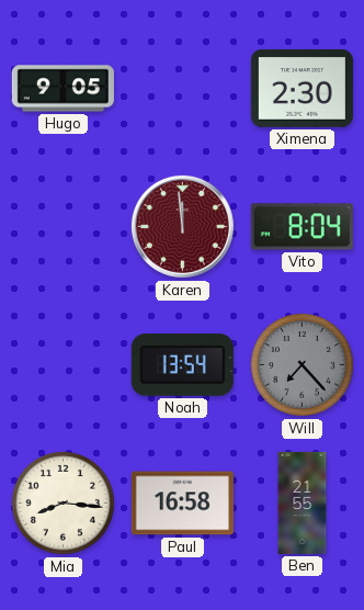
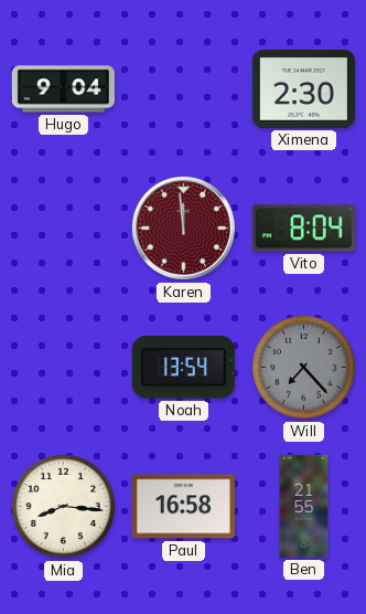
Hugo: 9:05 -> 9:04
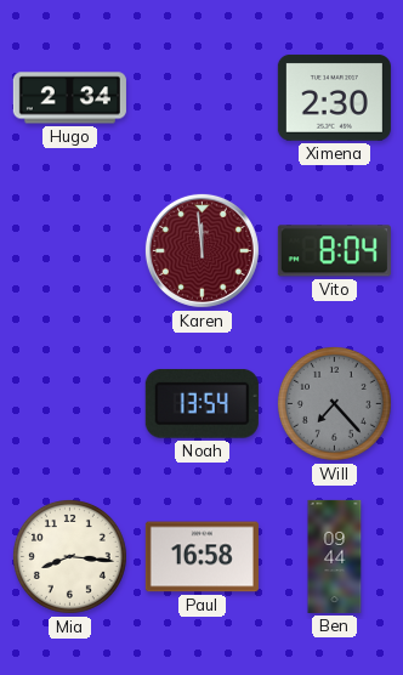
Hugo: 9:04 -> 2:34
Ben: 21:55 -> 09:44
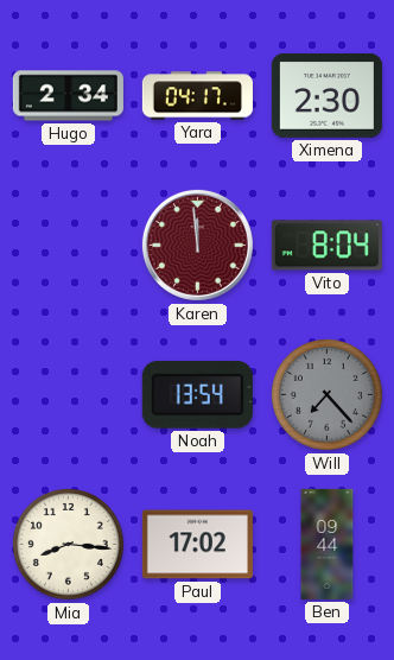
Yara: none -> 04:17
Paul: 16:58 -> 17:02
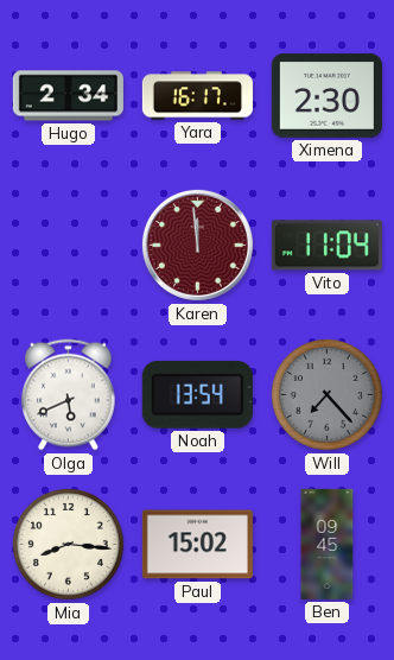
Yara: 04:17 -> 16:17
Vito: 8:04 -> 11:04
Olga: none -> 5:41
Paul: 17:02 -> 15:02
Ben: 09:44 -> 09:45
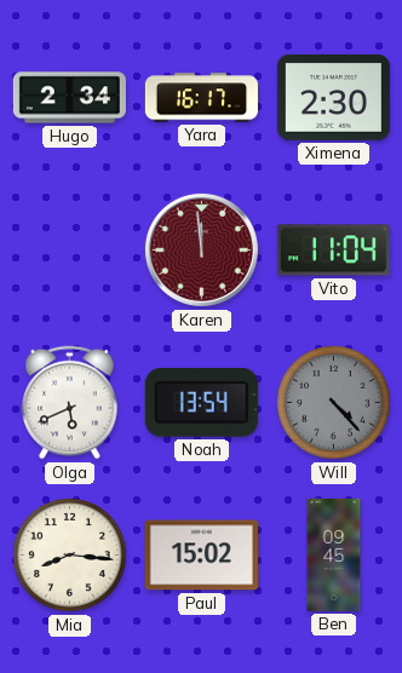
Will: 7:23 -> 4:23
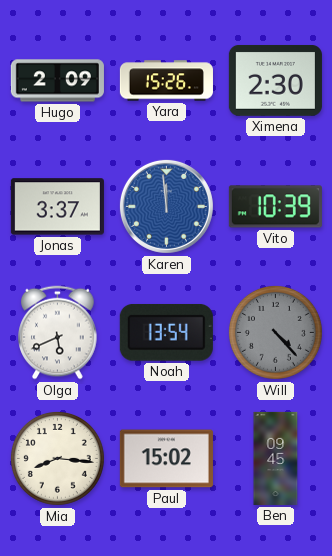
Hugo: 2:34 -> 2:09
Yara: 16:17 -> 15:26
Jonas: none -> 3:37
Karen dial: burgundy -> blue
Vito: 11:04 -> 10:39
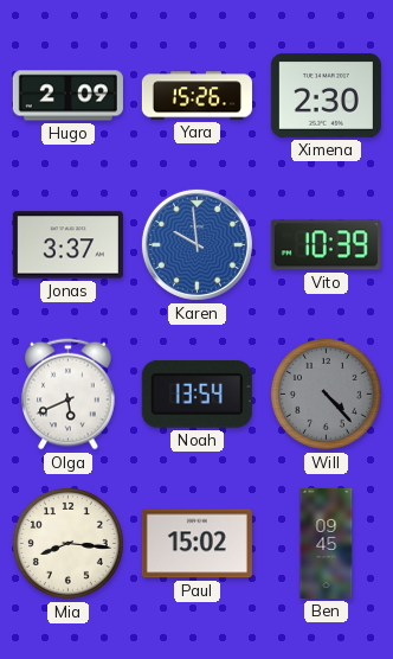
Karen: 11:59 -> 9:59
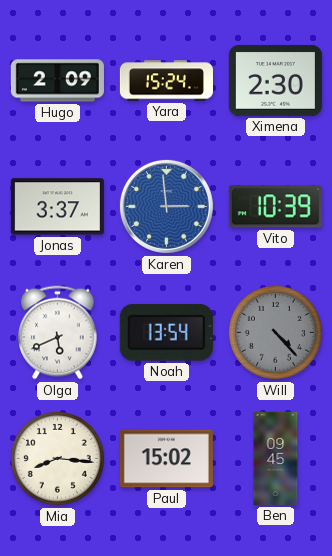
Yara: 15:26 -> 15:24
Karen: 9:59 -> 2:59
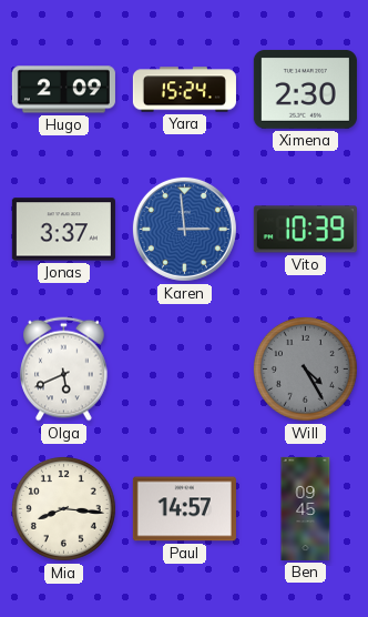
Noah: 13:54 -> none
Will: 4:23 -> 4:25
Paul: 15:02 -> 14:57
